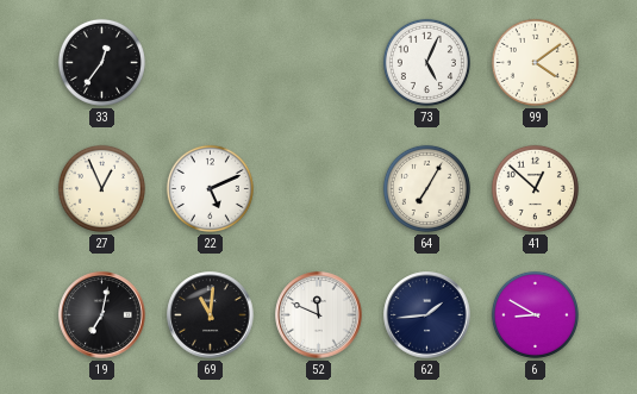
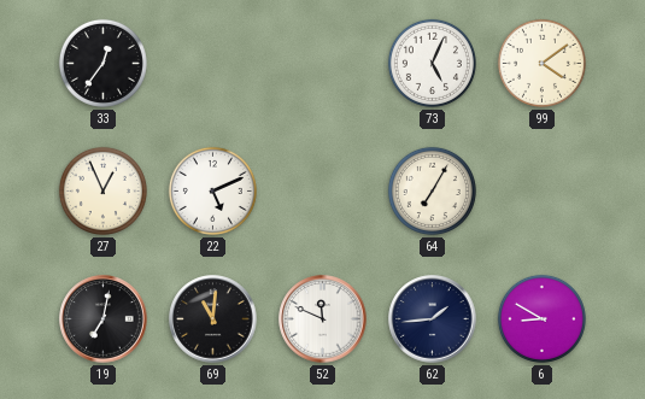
41: 12:52 -> none
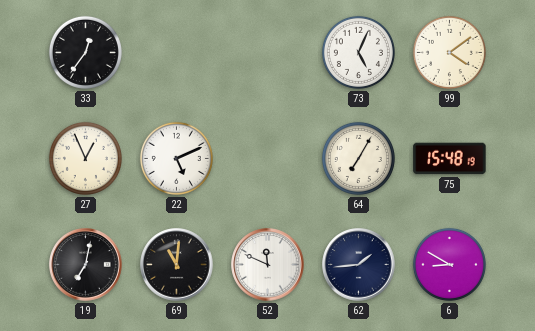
75: none -> 15:48
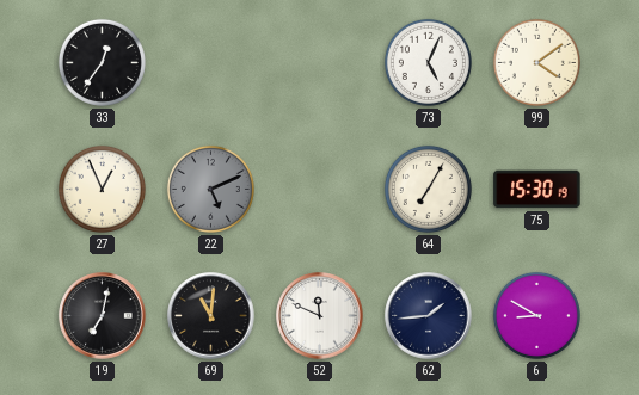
22 dial: white -> grey
75: 15:48 -> 15:30
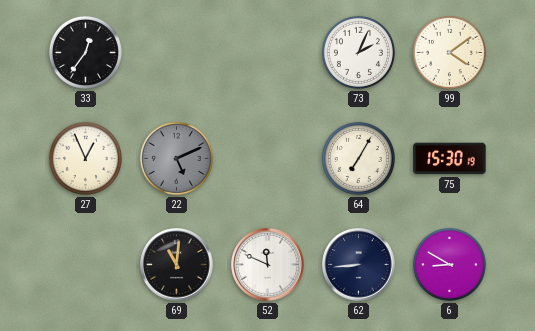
73: 5:04 -> 2:04
19: 7:02 -> none
62: 1:44 -> 8:44
